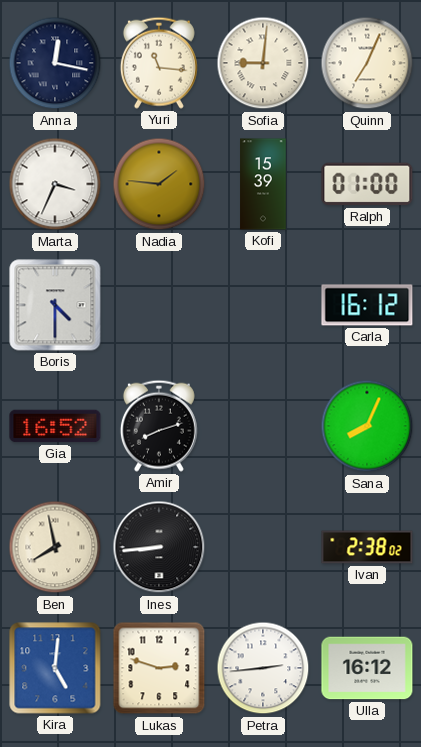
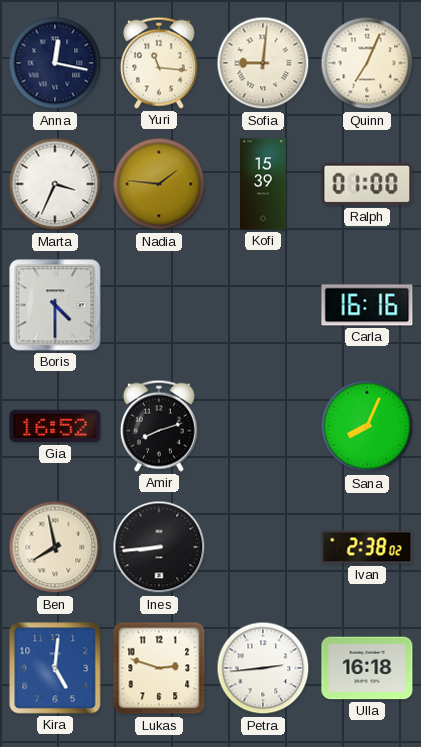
Carla: 16:12 -> 16:16
Ulla: 16:12 -> 16:18
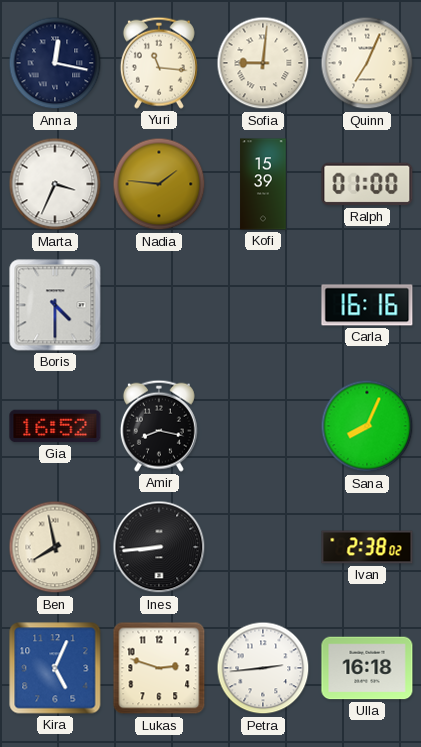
Amir: 8:12 -> 8:17
Kira: 5:01 -> 5:04
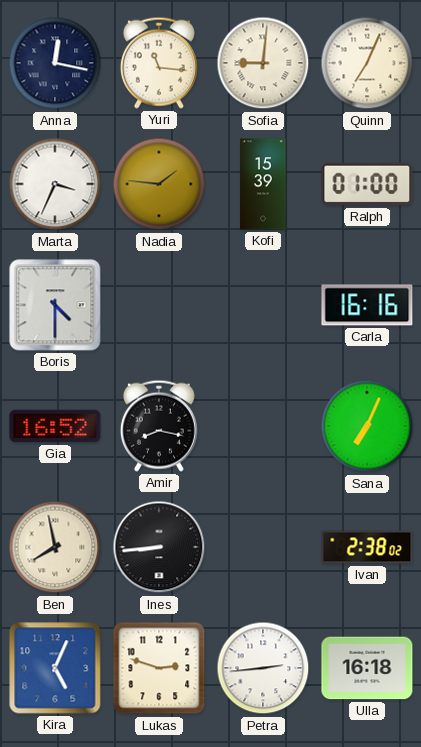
Sana: 8:04 -> 7:04
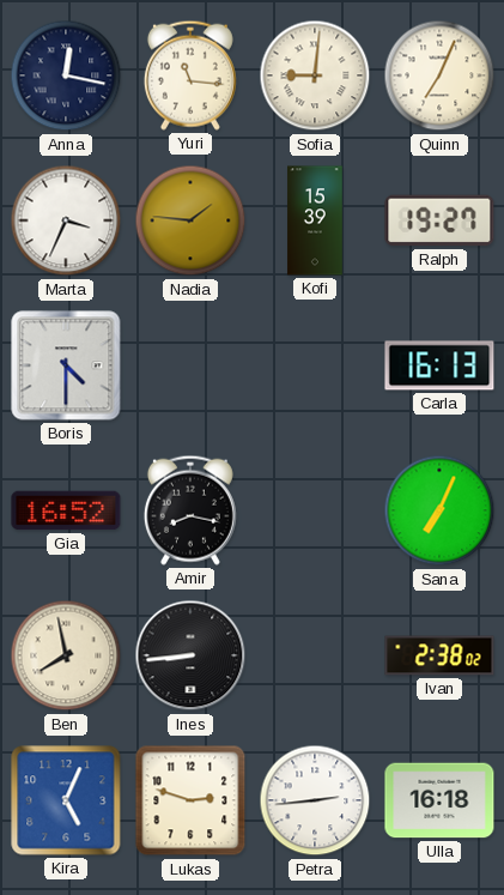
Ralph: 01:00 -> 19:27
Carla: 16:16 -> 16:13
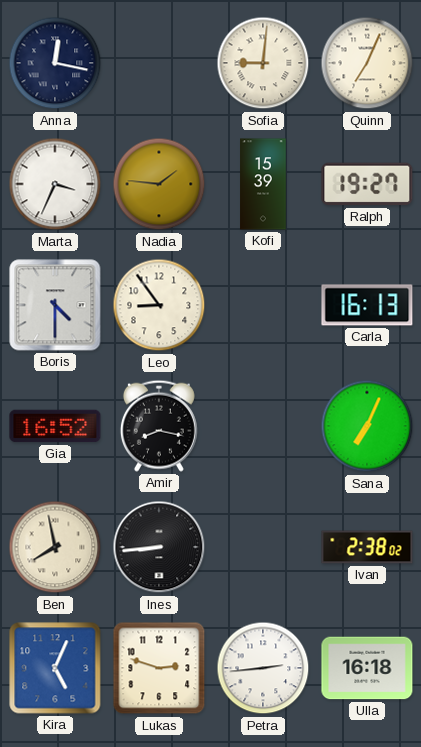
Yuri: 11:16 -> none
Leo: none -> 8:54
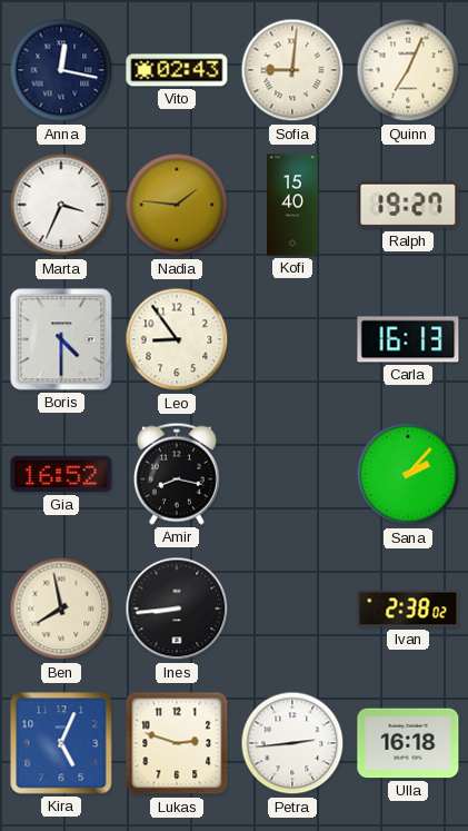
Vito: none -> 02:43
Kofi: 15:39 -> 15:40
Sana: 7:04 -> 2:07
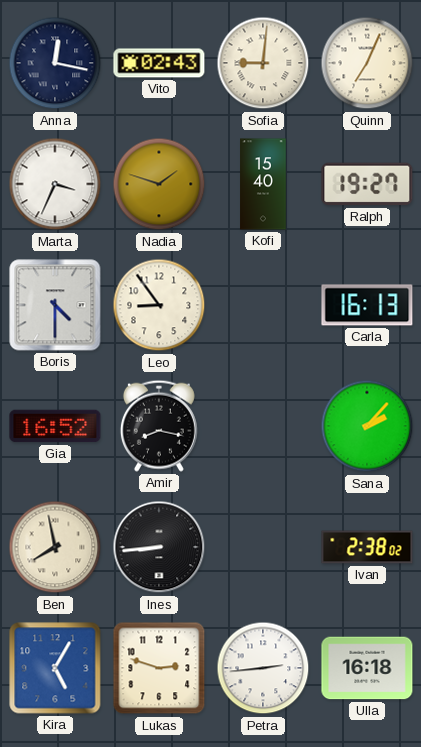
Nadia: 1:46 -> 1:48
Kira: 5:04 -> 5:05
